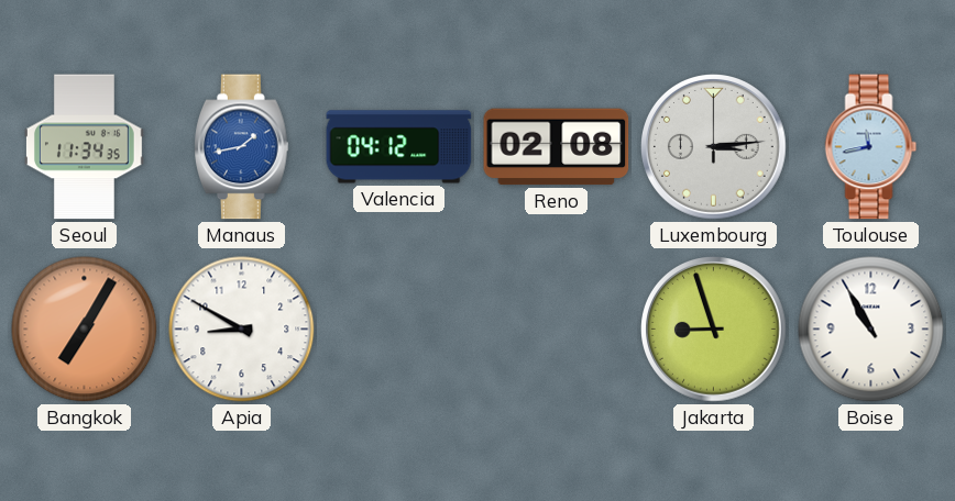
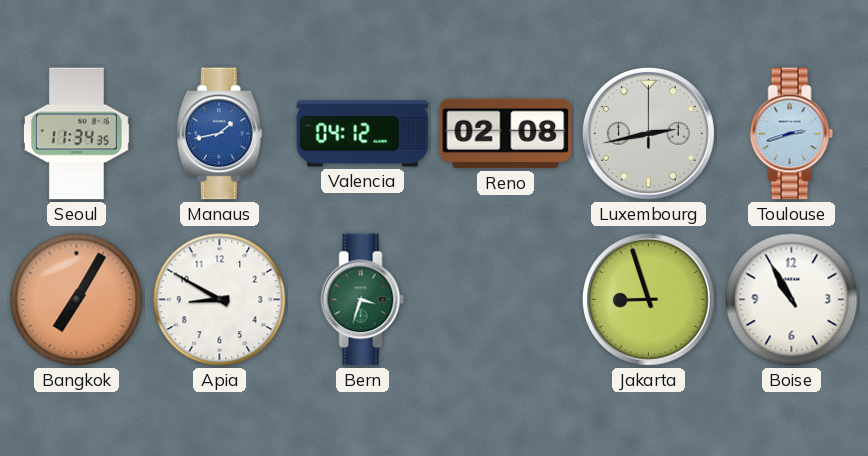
Luxembourg: 3:14 -> 2:43
Toulouse: 11:43 -> 2:42
Bern: none -> 3:33
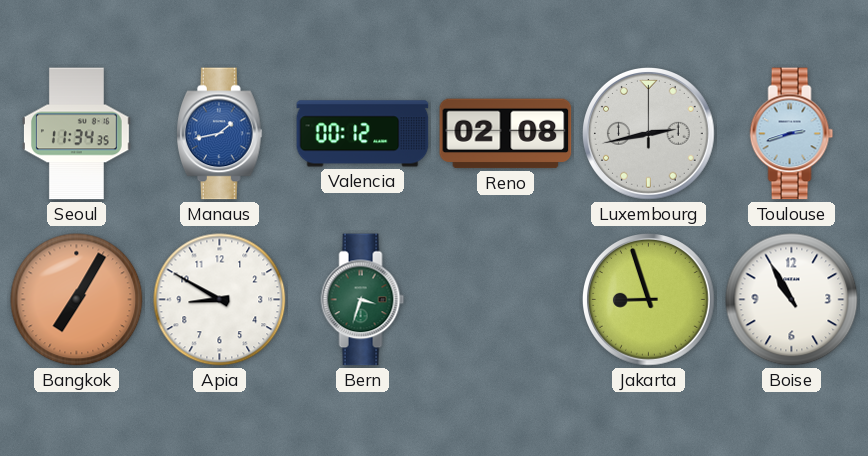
Valencia: 04:12 -> 00:12
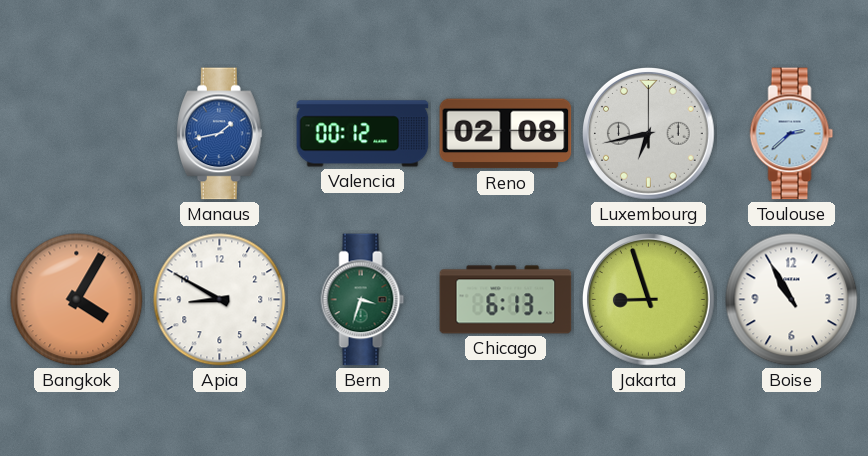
Seoul: 11:34 -> none
Luxembourg: 2:43 -> 6:43
Toulouse: 2:42 -> 2:38
Bangkok: 7:05 -> 4:05
Chicago: none -> 6:13
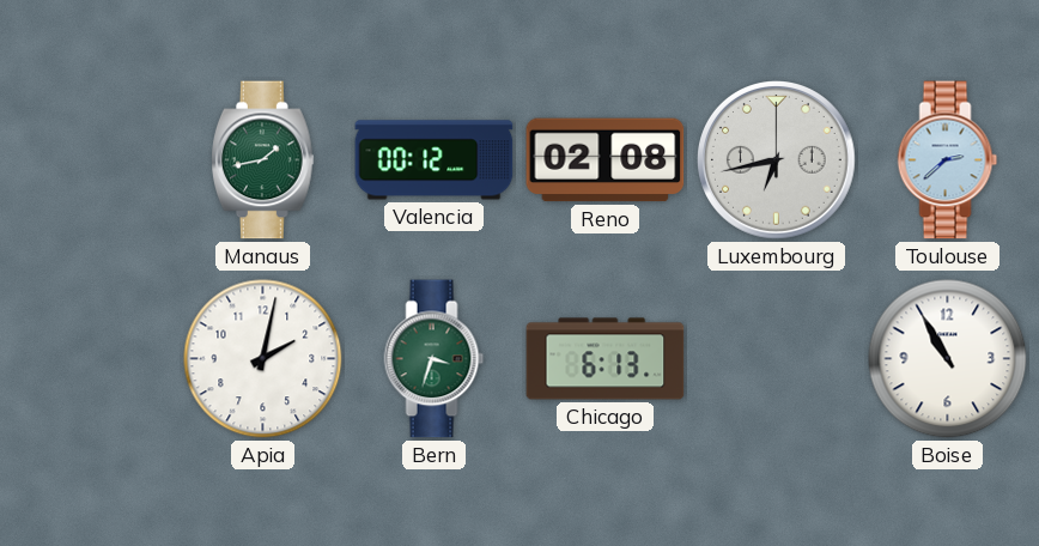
Manaus dial: blue -> green
Bangkok: 4:05 -> none
Apia: 8:50 -> 2:02
Jakarta: 8:57 -> none
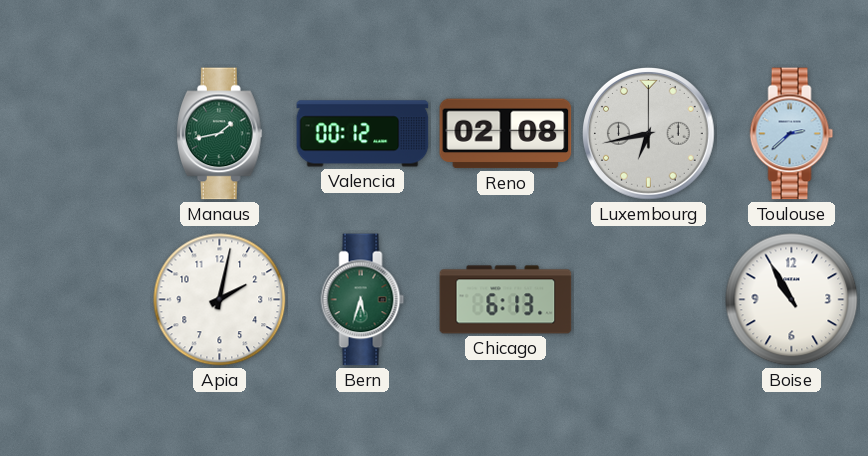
Bern: 3:33 -> 5:33
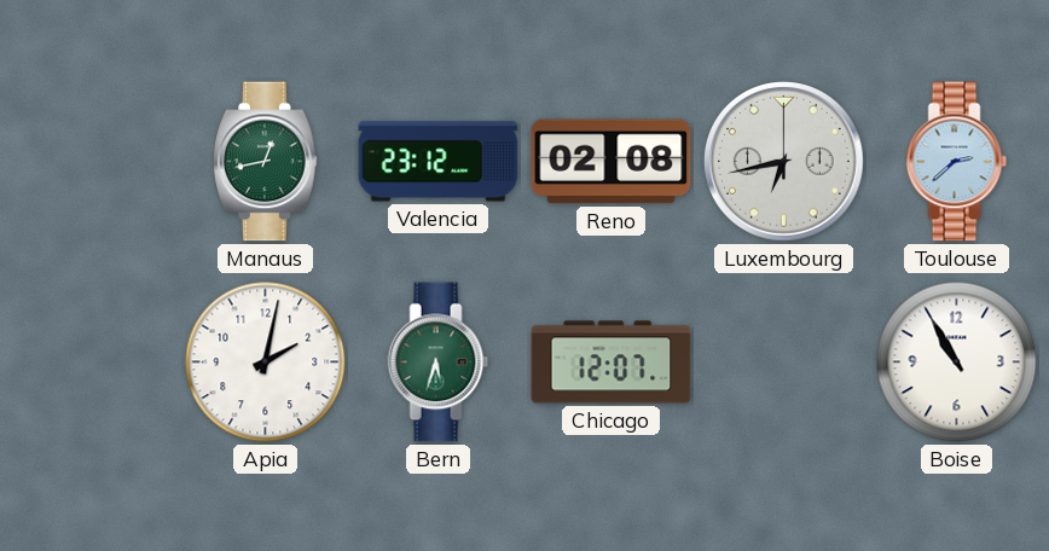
Manaus: 1:43 -> 12:43
Valencia: 00:12 -> 23:12
Chicago: 6:13 -> 12:07
